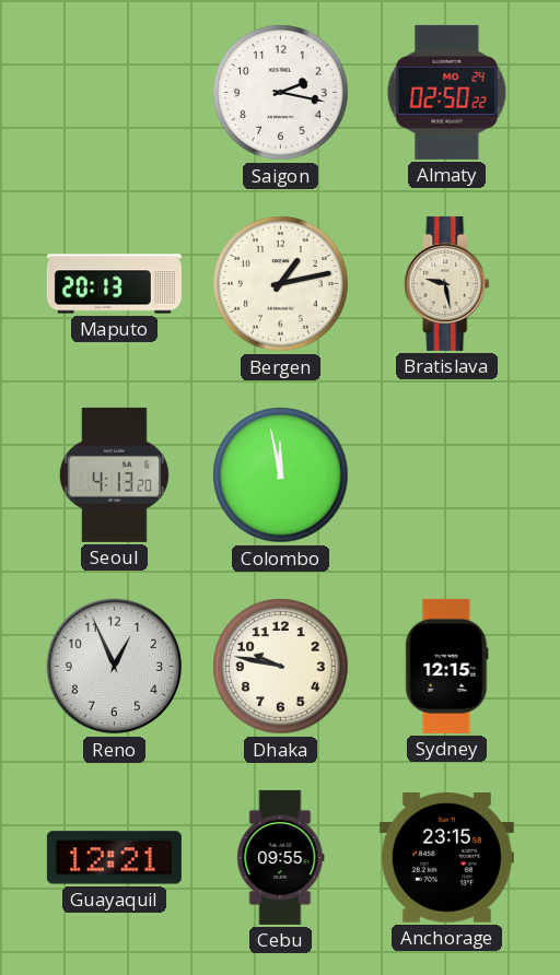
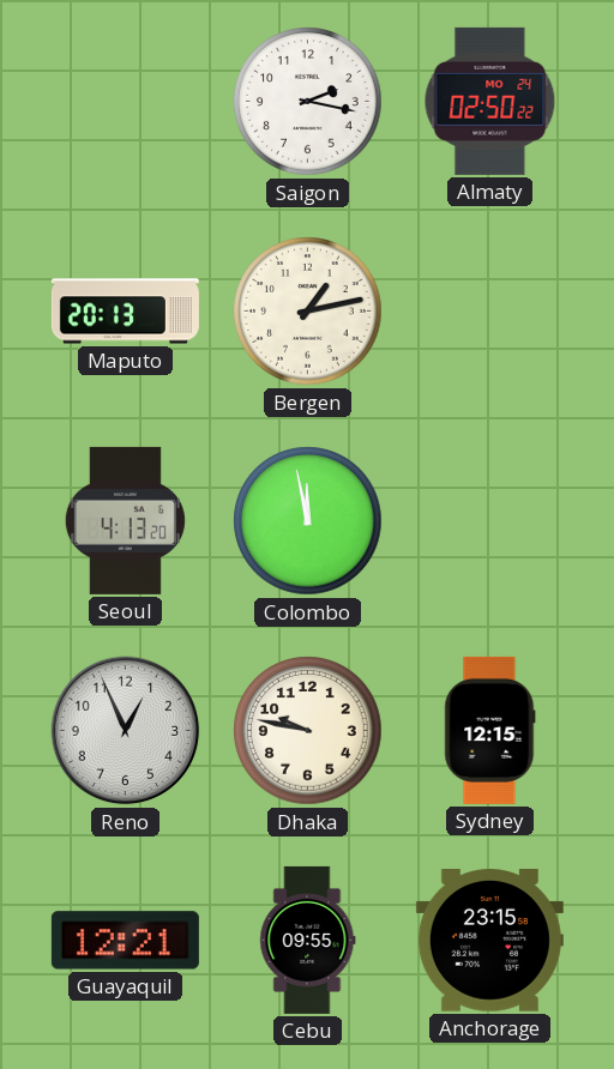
Bratislava: 9:28 -> none
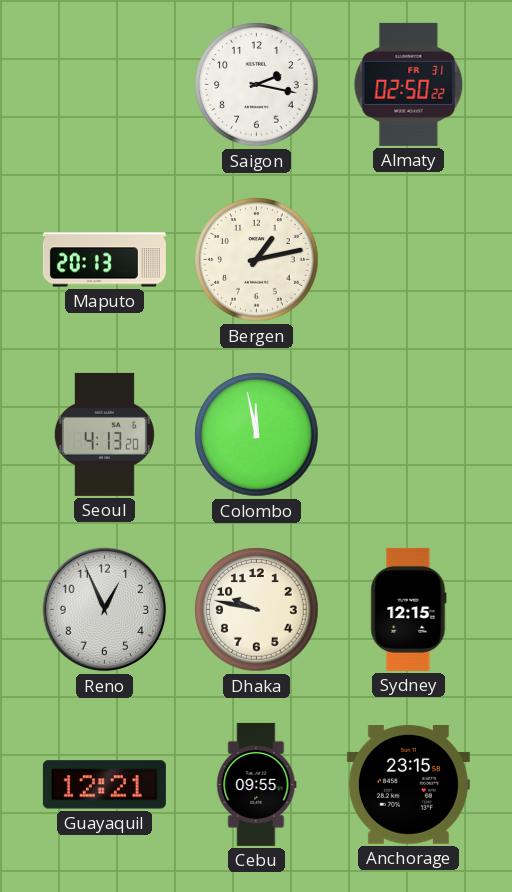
Almaty date: MO 24 -> FR 31
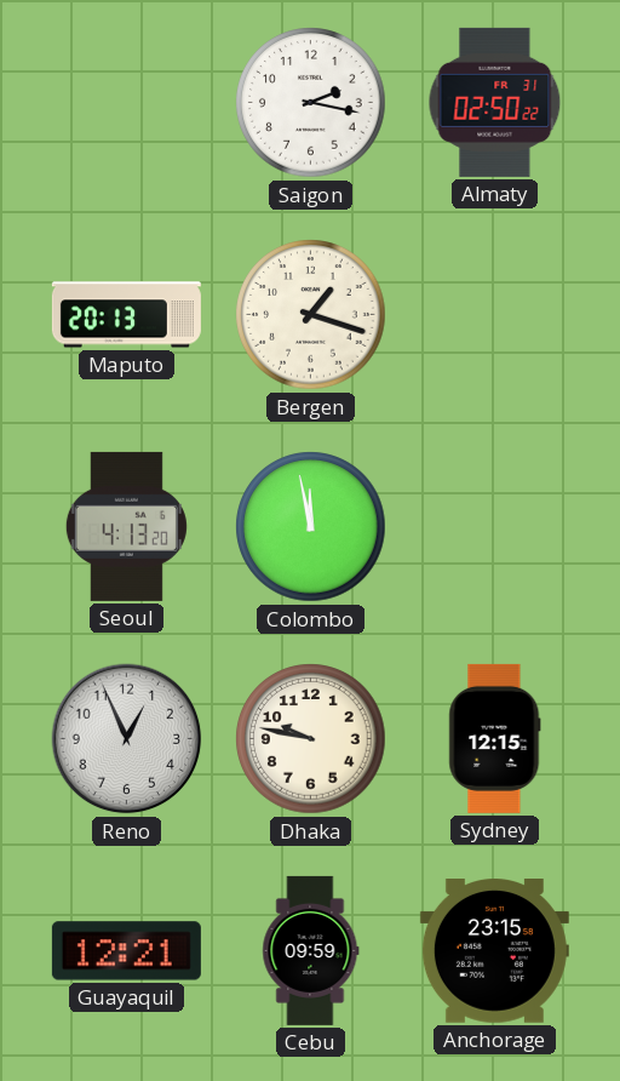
Bergen: 1:13 -> 1:18
Cebu: 09:55 -> 09:59
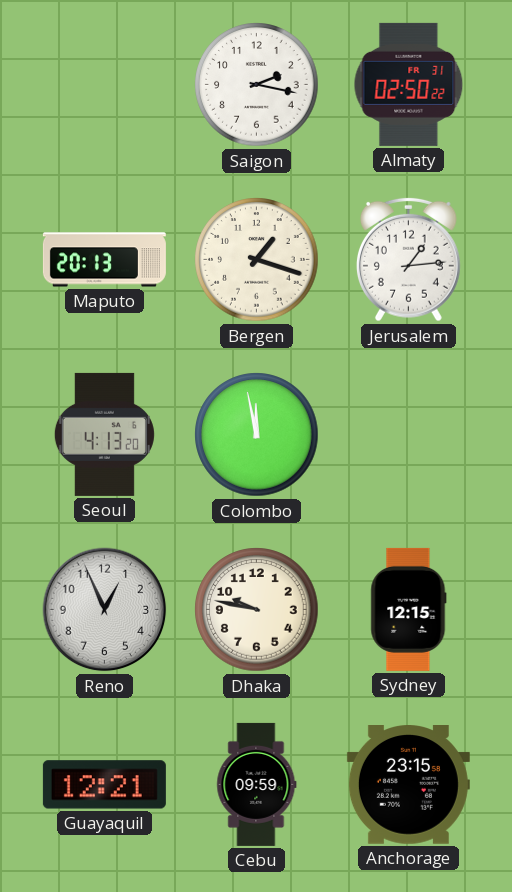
Jerusalem: none -> 1:14
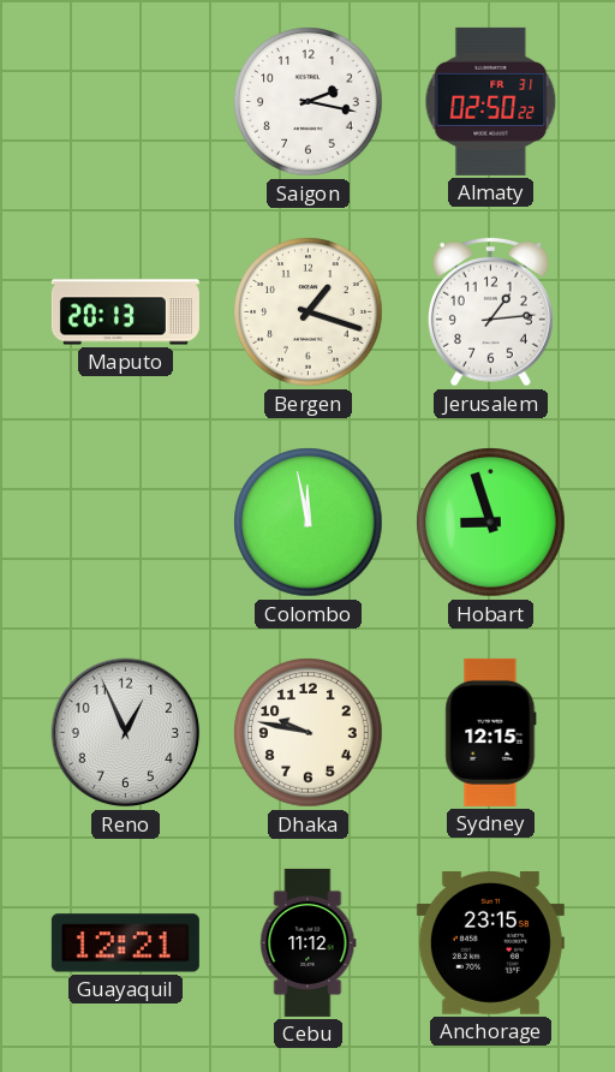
Seoul: 4:13 -> none
Hobart: none -> 8:57
Cebu: 09:59 -> 11:12
